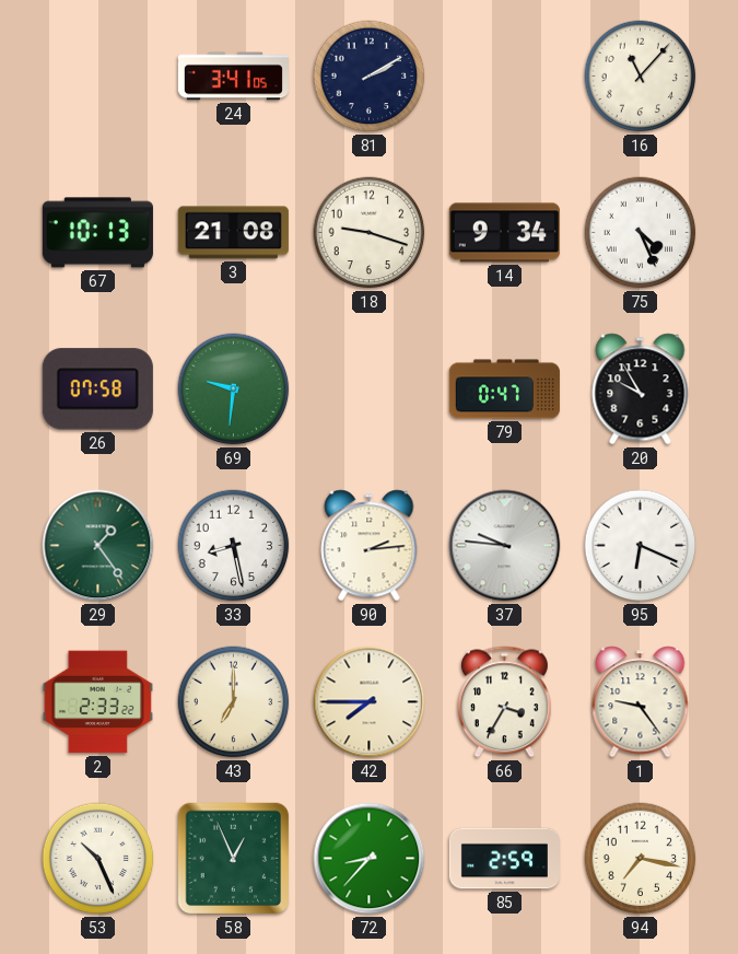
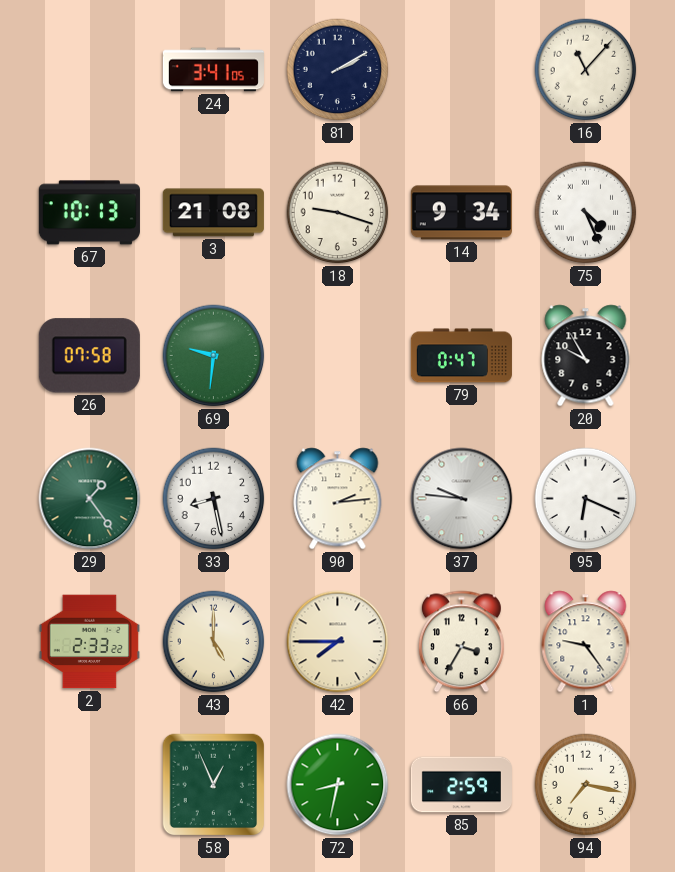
43: 7:00 -> 5:00
53: 10:26 -> none
72: 8:37 -> 8:32
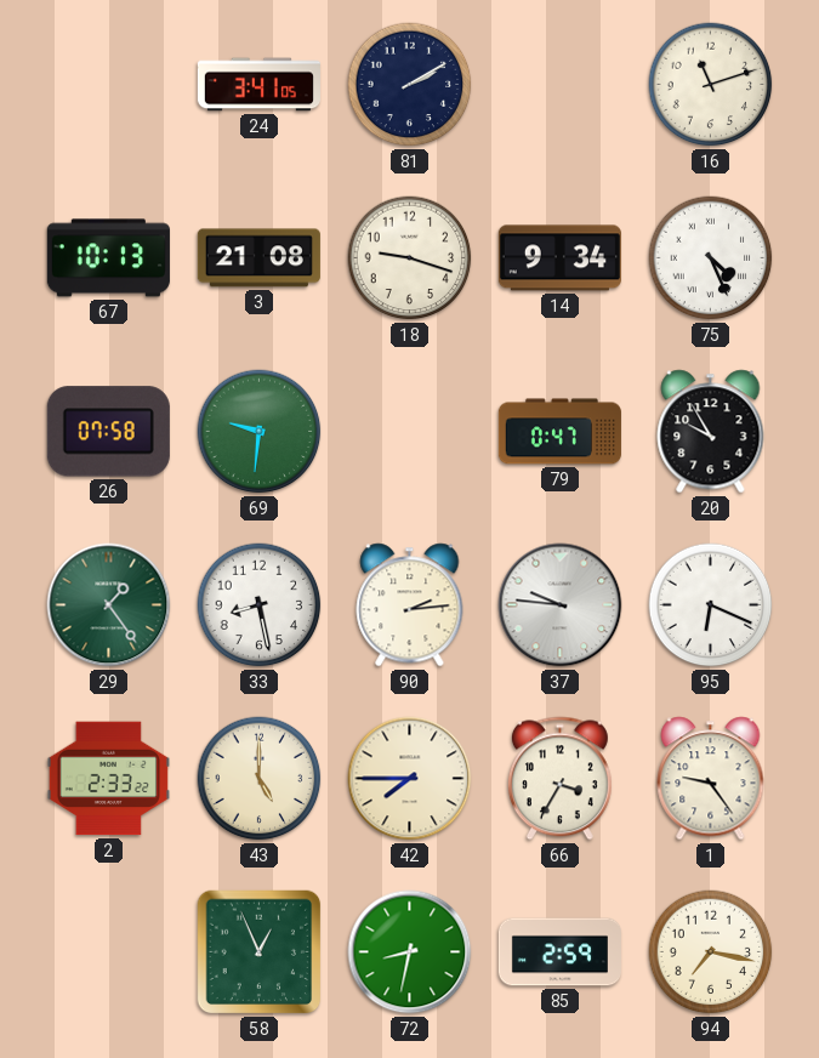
16: 11:07 -> 11:12
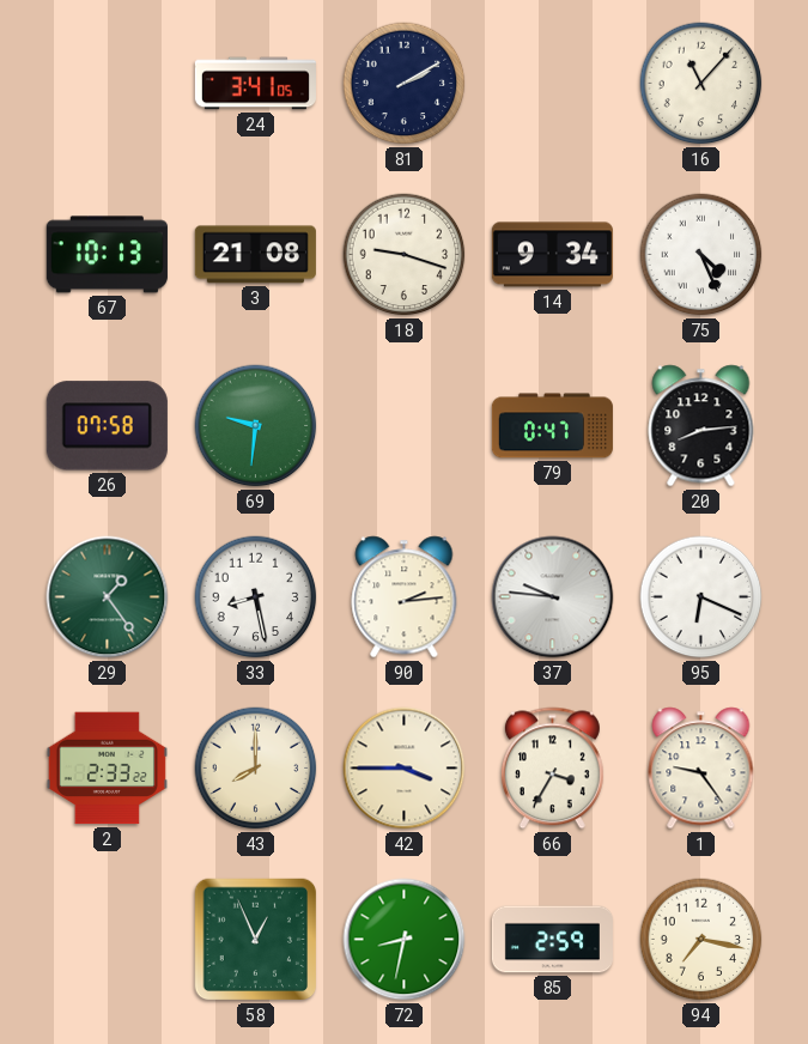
16: 11:12 -> 11:07
20: 9:55 -> 8:14
43: 5:00 -> 8:00
42: 7:45 -> 3:45
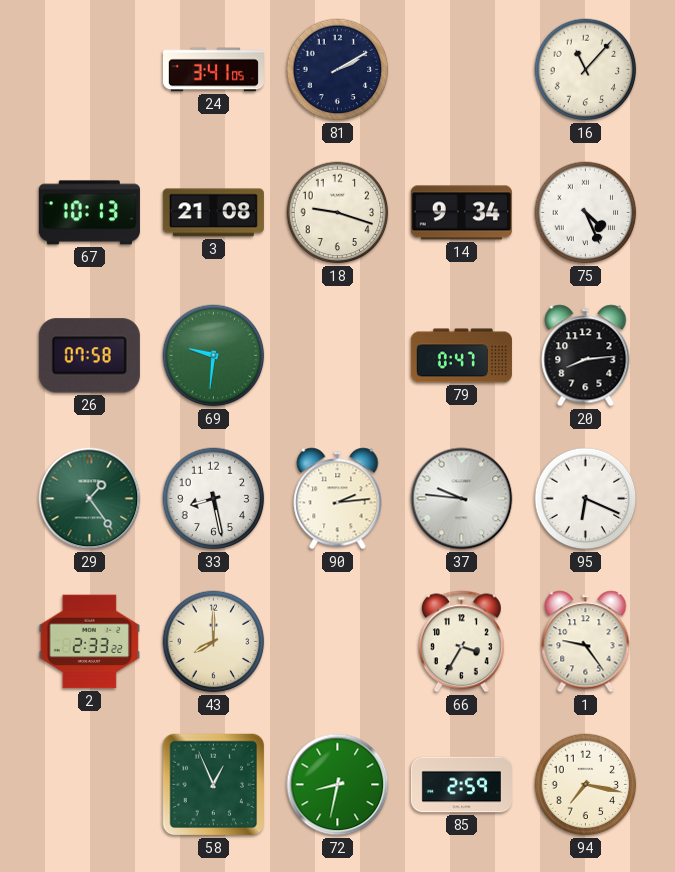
42: 3:45 -> none
